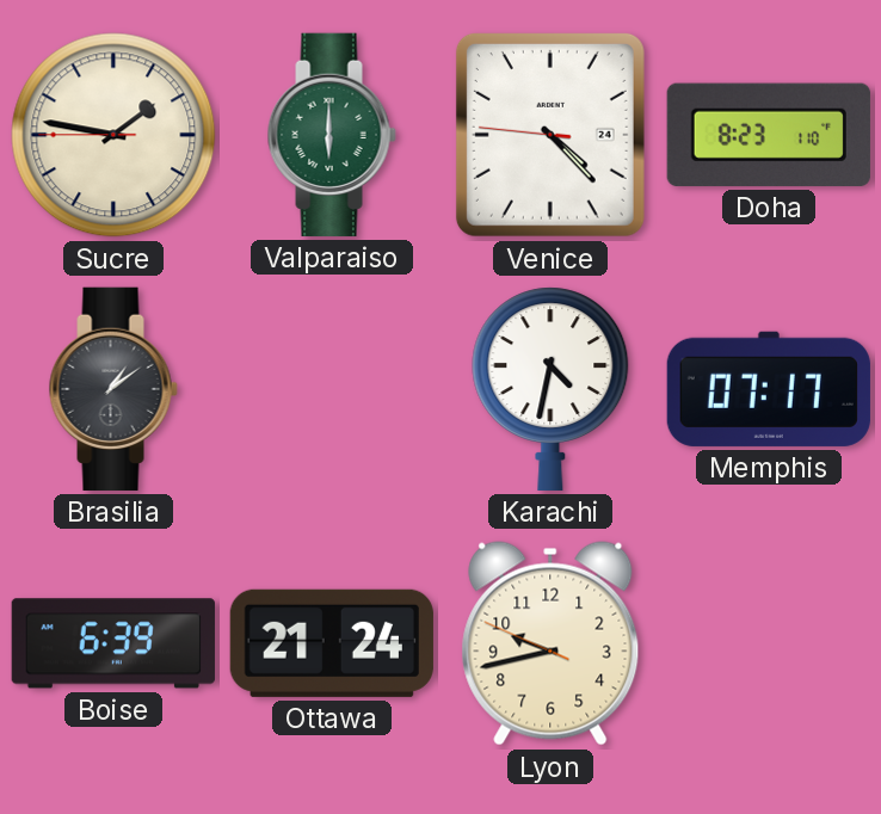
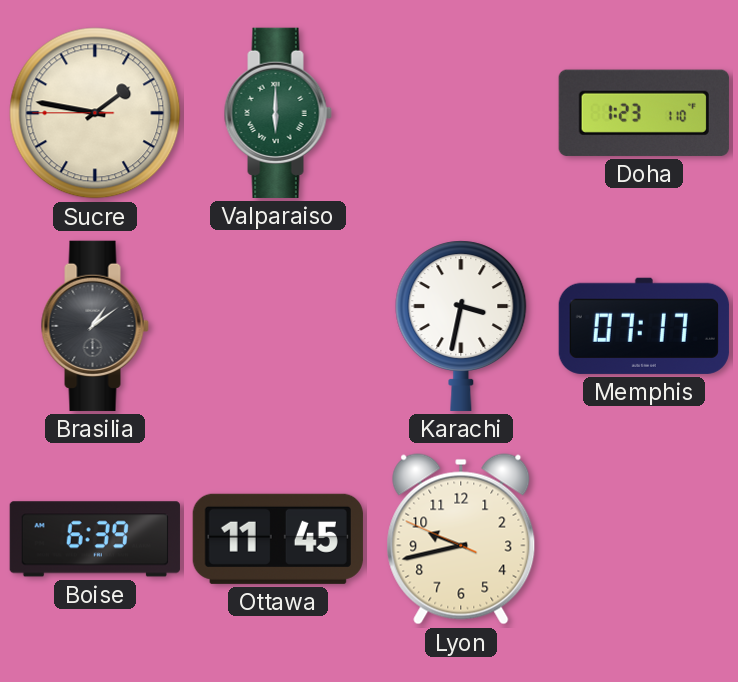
Venice: 4:22 -> none
Doha: 8:23 -> 1:23
Karachi: 4:32 -> 3:32
Ottawa: 21:24 -> 11:45
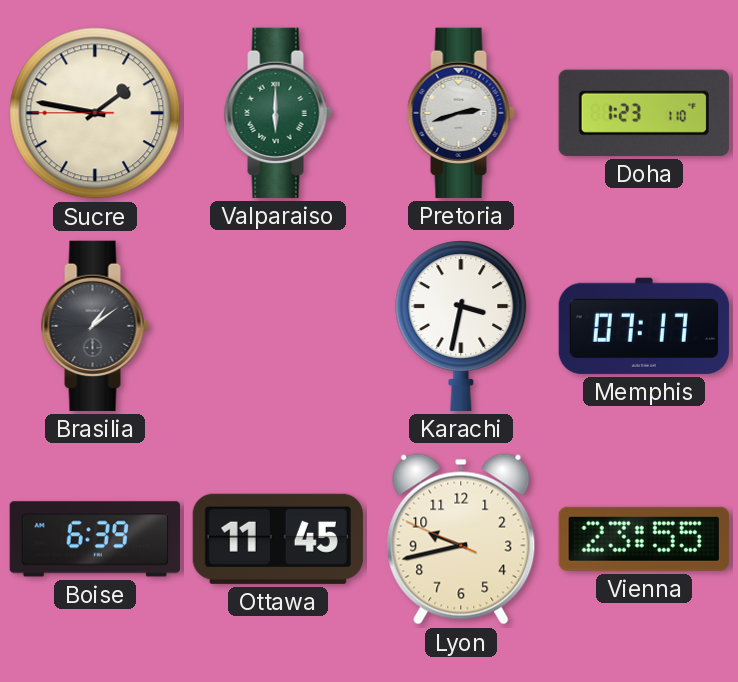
Pretoria: none -> 2:42
Vienna: none -> 23:55
